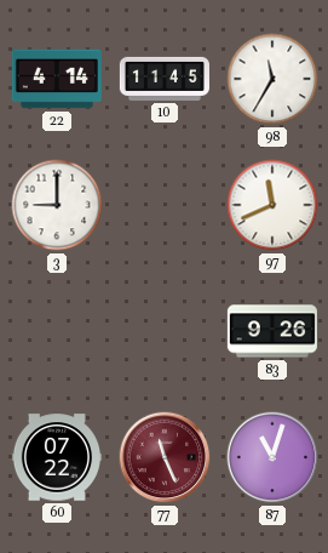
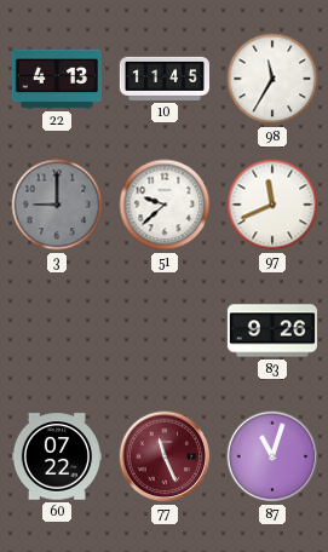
22: 4:14 -> 4:13
3 dial: white -> grey
51: none -> 9:38
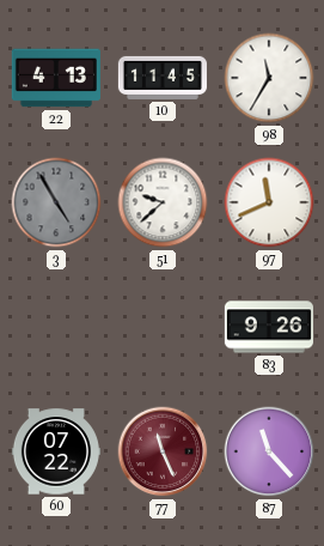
3: 9:00 -> 4:55
87: 11:03 -> 11:23
